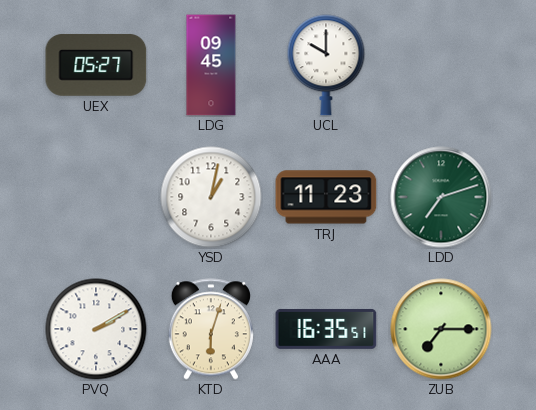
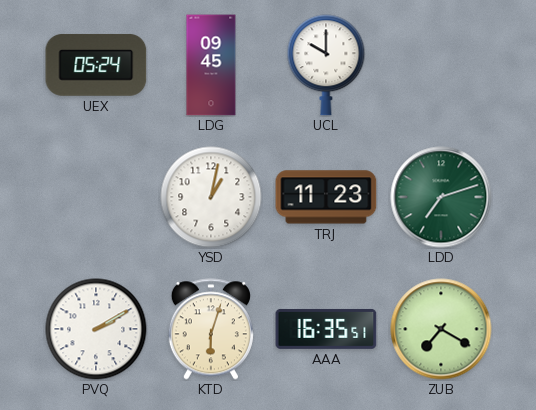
UEX: 05:27 -> 05:24
ZUB: 7:15 -> 7:20
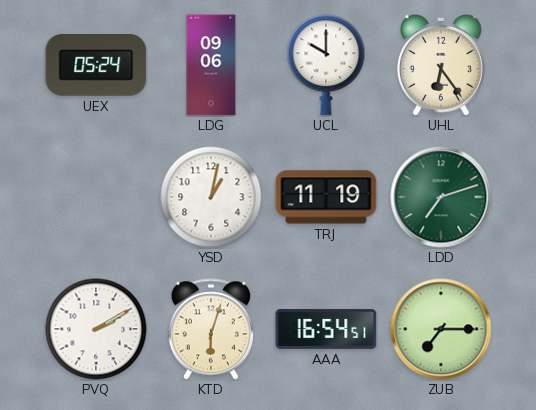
LDG: 09:45 -> 09:06
UHL: none -> 6:24
TRJ: 11:23 -> 11:19
AAA: 16:35 -> 16:54
ZUB: 7:20 -> 7:15
